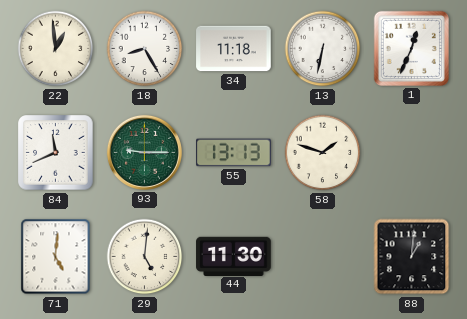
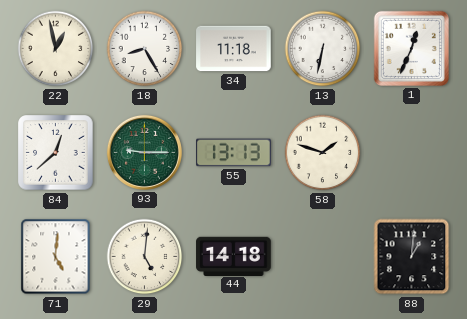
22: 12:59 -> 12:58
84: 11:41 -> 12:38
44: 11:30 -> 14:18
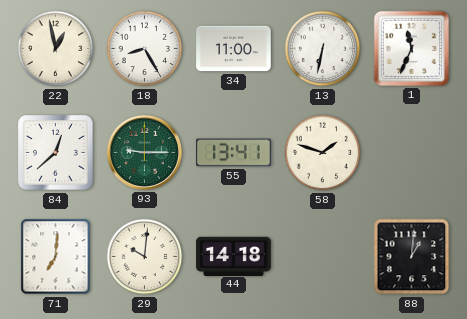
34: 11:18 -> 11:00
1: 12:34 -> 11:34
55: 13:13 -> 13:41
71: 5:01 -> 7:01
29: 5:01 -> 10:01
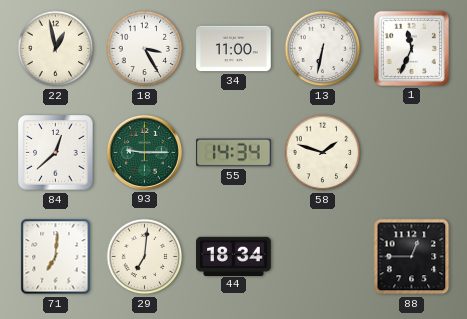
18: 8:25 -> 3:25
55: 13:41 -> 14:34
29: 10:01 -> 7:01
44: 14:18 -> 18:34
88: 1:01 -> 12:45
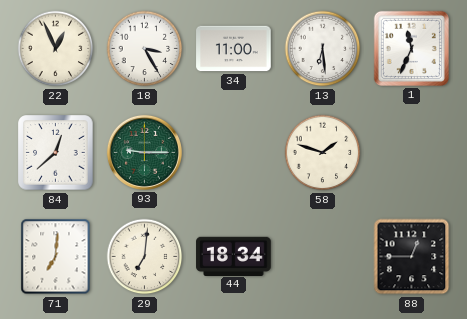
22: 12:58 -> 12:56
13: 6:32 -> 6:29
55: 14:34 -> none
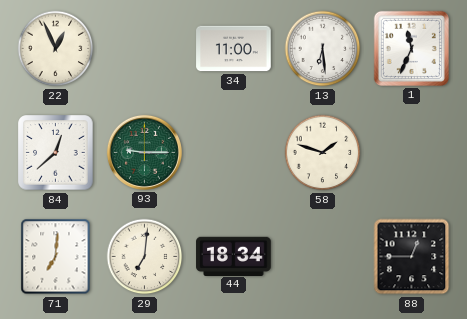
18: 3:25 -> none
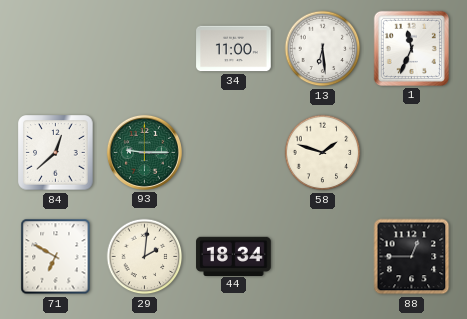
22: 12:56 -> none
71: 7:01 -> 6:50
29: 7:01 -> 2:01
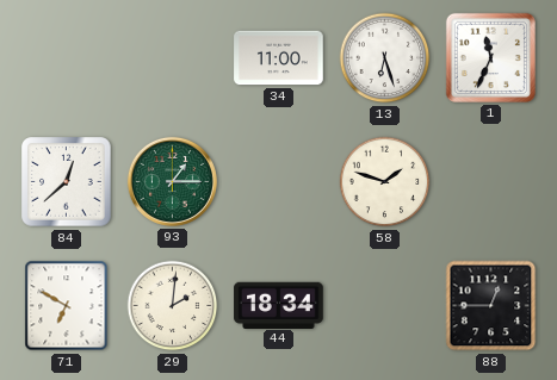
13: 6:29 -> 6:27
93: 9:15 -> 1:15
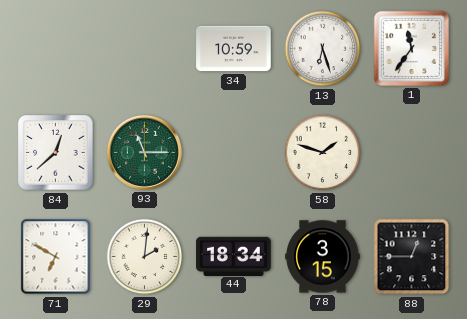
34: 11:00 -> 10:59
1: 11:34 -> 11:36
93: 1:15 -> 11:15
78: none -> 3:15
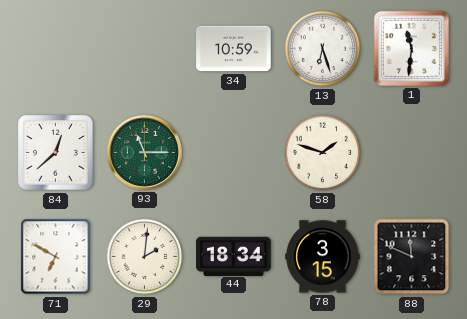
1: 11:36 -> 11:31
88: 12:45 -> 11:49
